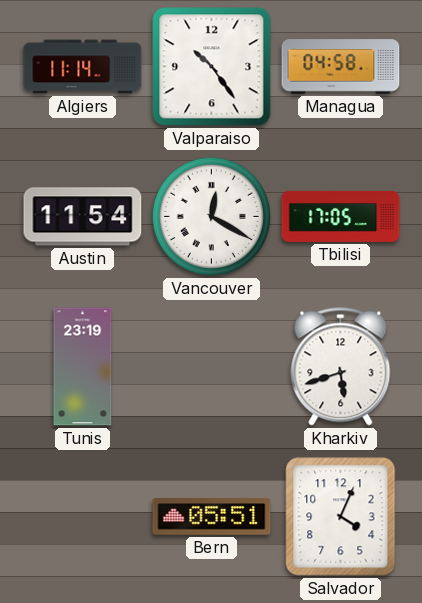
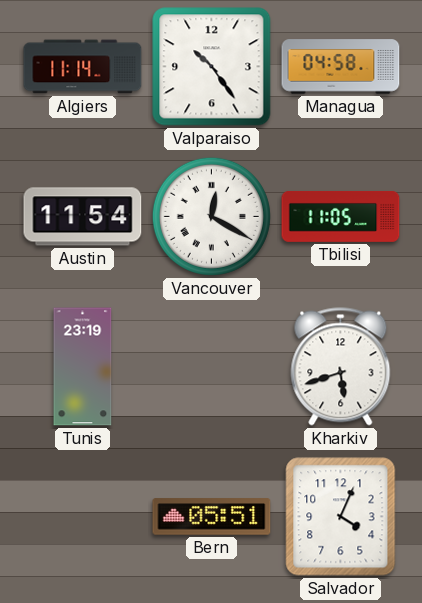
Tbilisi: 17:05 -> 11:05
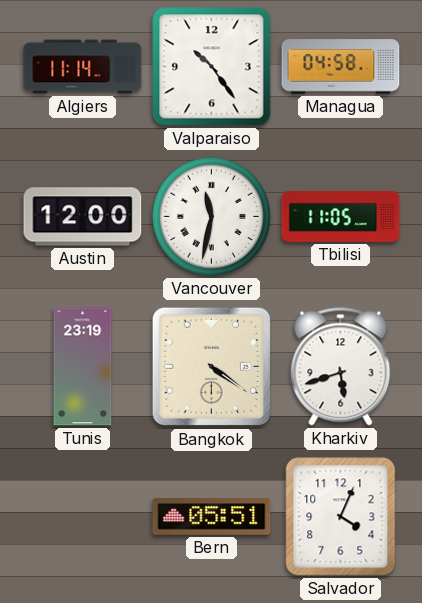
Austin: 11:54 -> 12:00
Vancouver: 12:20 -> 11:32
Bangkok: none -> 4:21
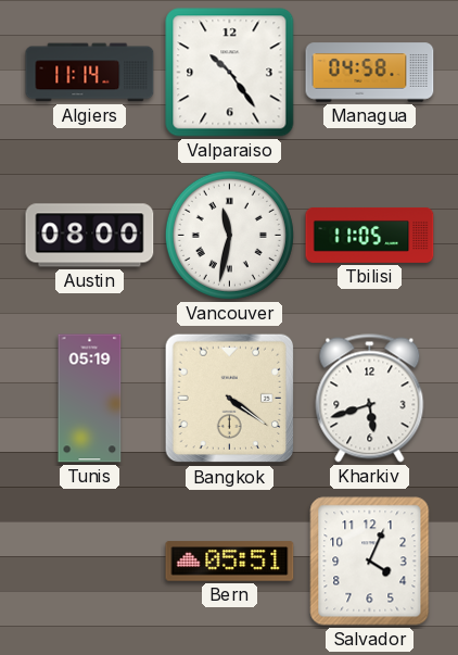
Austin: 12:00 -> 08:00
Tunis: 23:19 -> 05:19
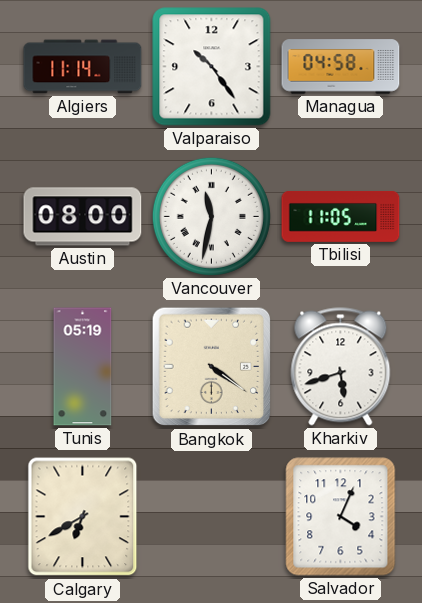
Calgary: none -> 6:40
Bern: 05:51 -> none
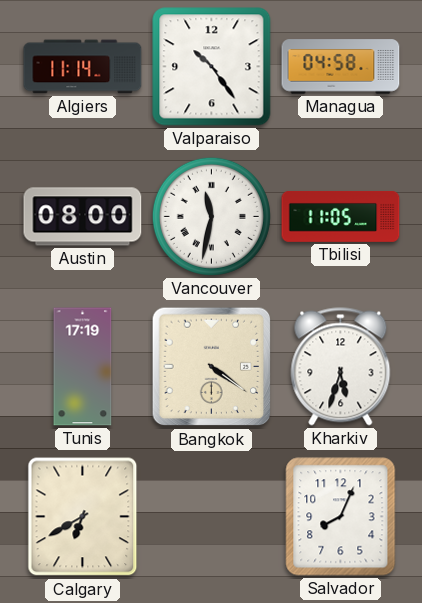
Tunis: 05:19 -> 17:19
Kharkiv: 5:42 -> 5:33
Salvador: 4:04 -> 8:04
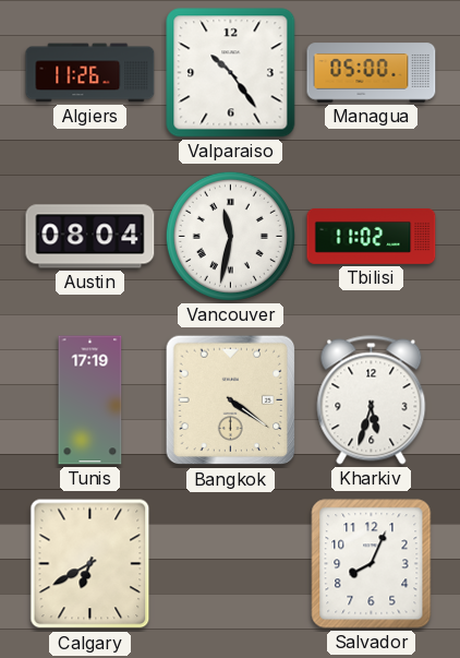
Algiers: 11:14 -> 11:26
Managua: 04:58 -> 05:00
Austin: 08:00 -> 08:04
Tbilisi: 11:05 -> 11:02
